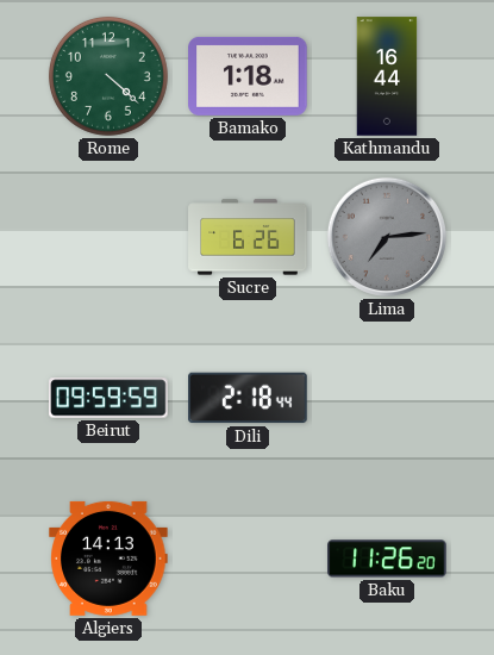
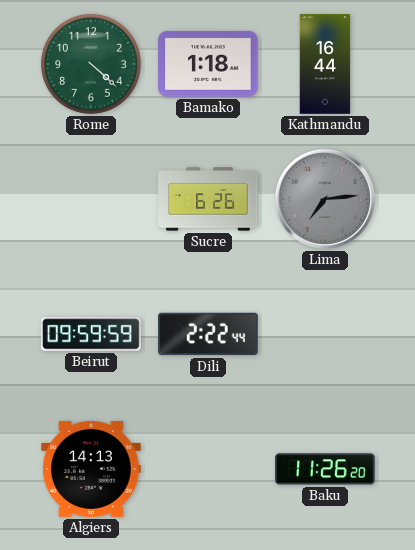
Dili: 2:18 -> 2:22
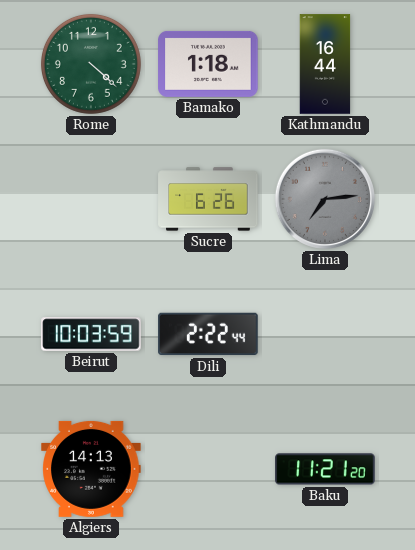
Beirut: 09:59 -> 10:03
Baku: 11:26 -> 11:21
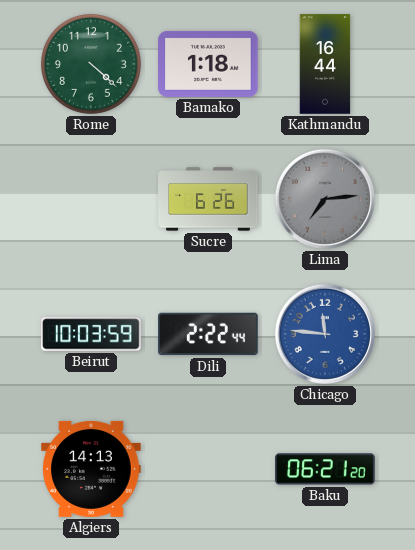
Chicago: none -> 11:46
Baku: 11:21 -> 06:21
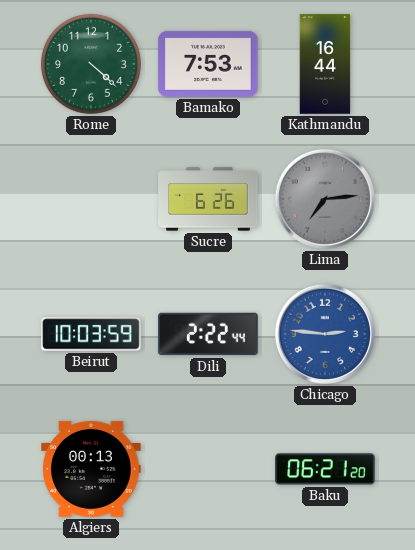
Bamako: 1:18 -> 7:53
Chicago: 11:46 -> 2:46
Algiers: 14:13 -> 00:13
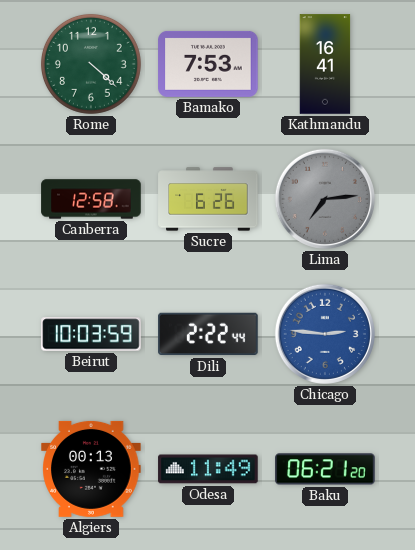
Kathmandu: 16:44 -> 16:41
Canberra: none -> 12:58
Odesa: none -> 11:49
